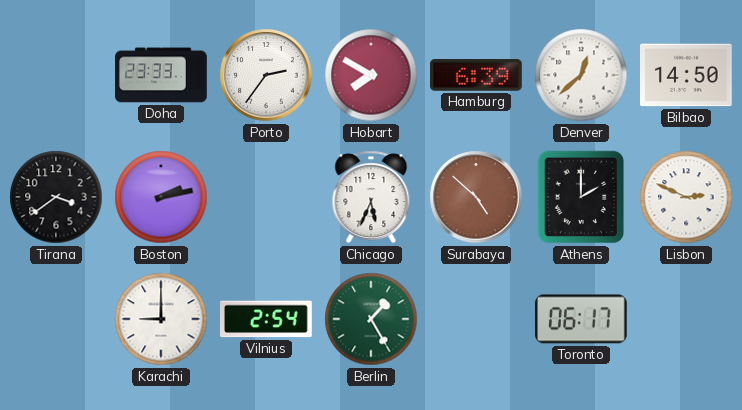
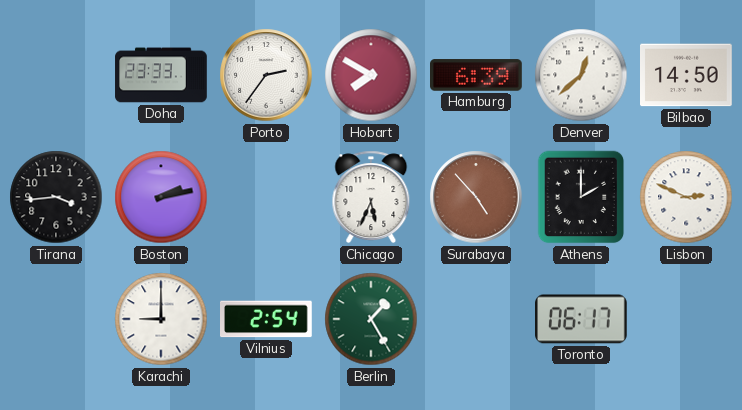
Tirana: 3:39 -> 3:44
Surabaya: 4:52 -> 4:53
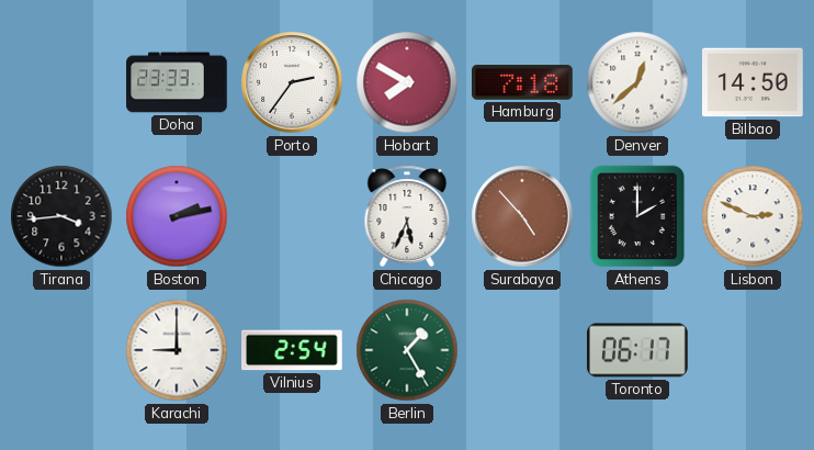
Hamburg: 6:39 -> 7:18
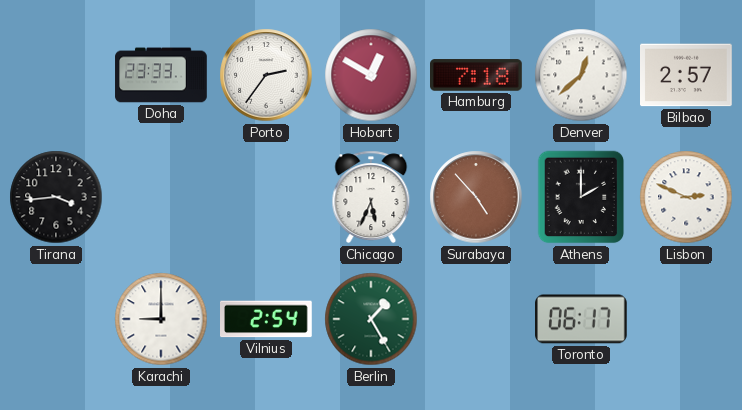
Hobart: 7:50 -> 12:50
Bilbao: 14:50 -> 2:57
Boston: 2:13 -> none
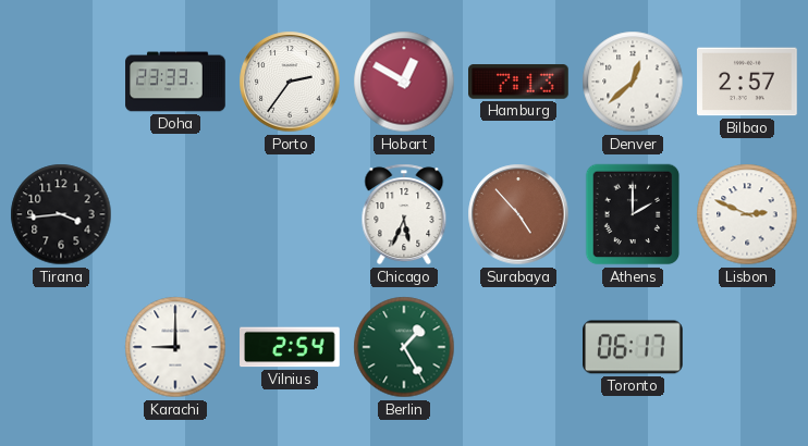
Hamburg: 7:18 -> 7:13
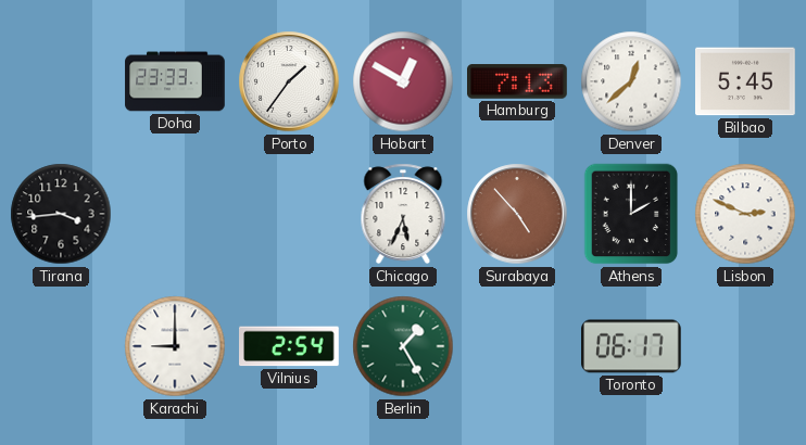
Porto: 2:36 -> 1:36
Bilbao: 2:57 -> 5:45
